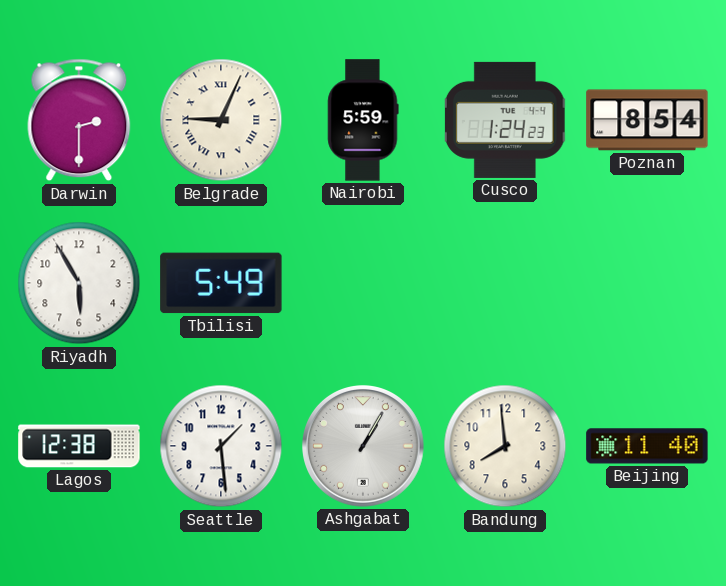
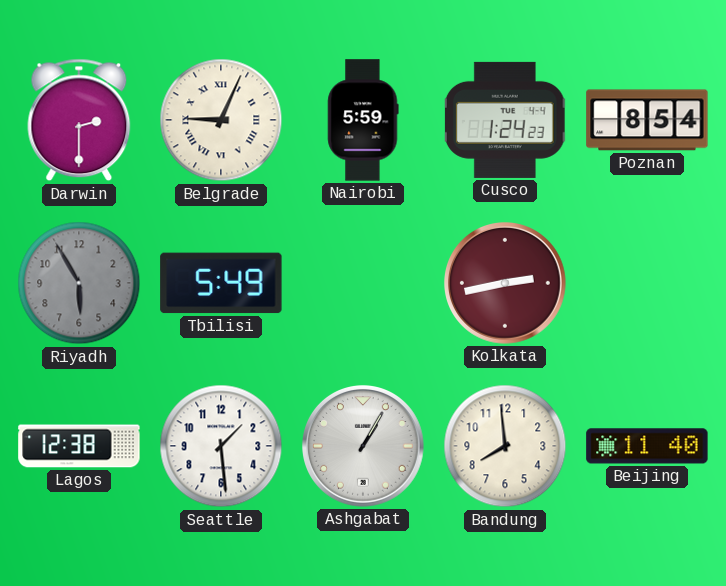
Riyadh dial: white -> grey
Kolkata: none -> 2:43
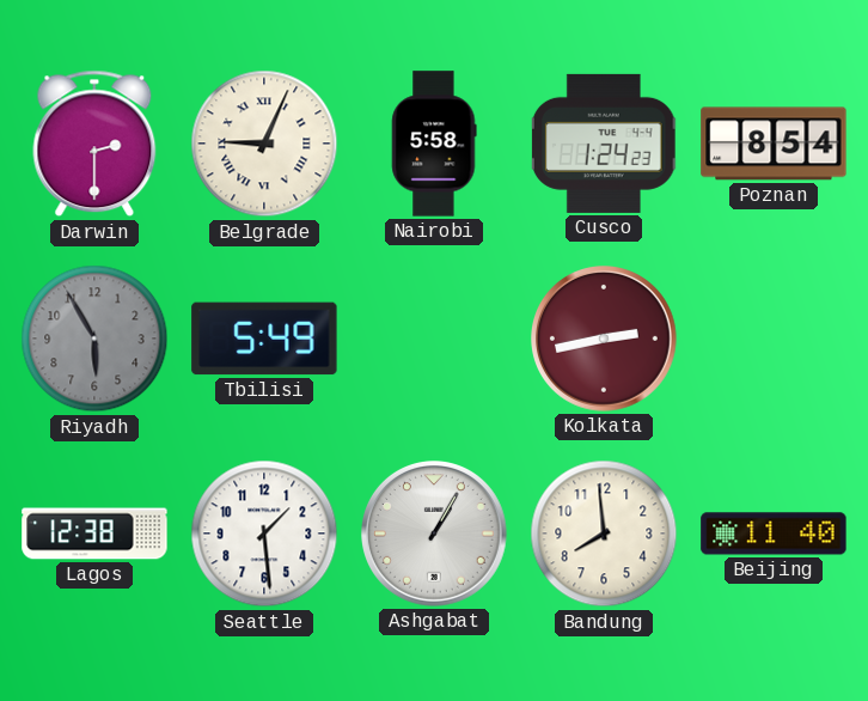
Nairobi: 5:59 -> 5:58
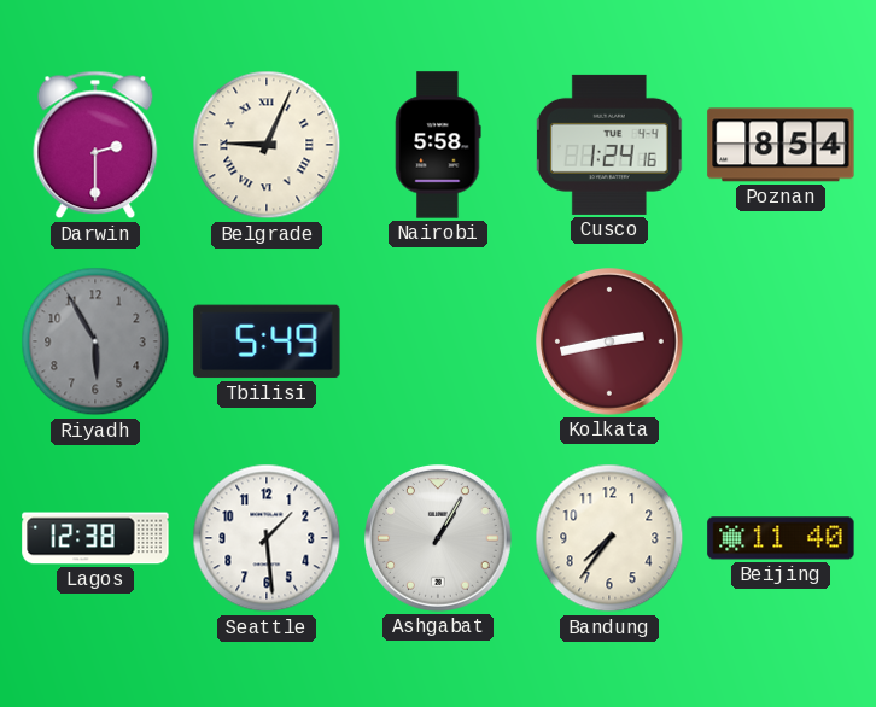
Cusco: 1:24:23 -> 1:24:16
Bandung: 7:59 -> 7:36
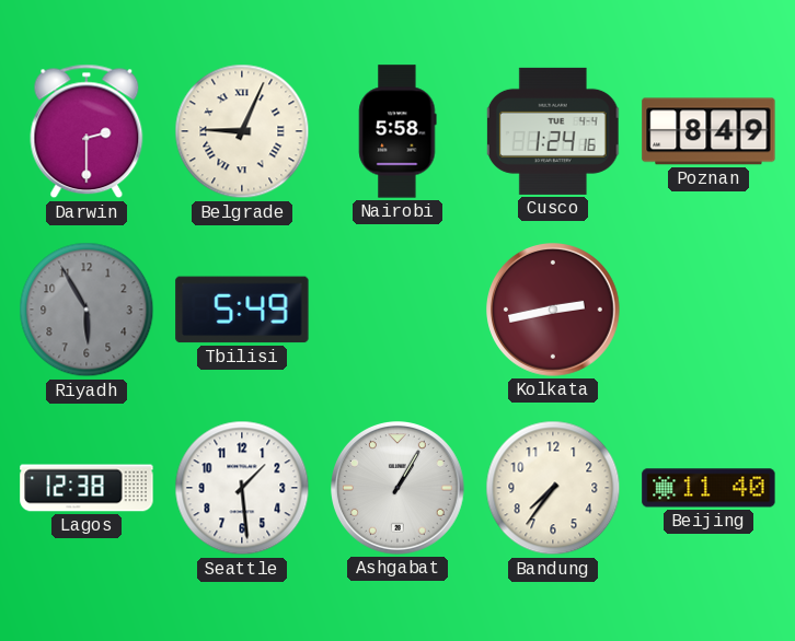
Poznan: 8:54 -> 8:49
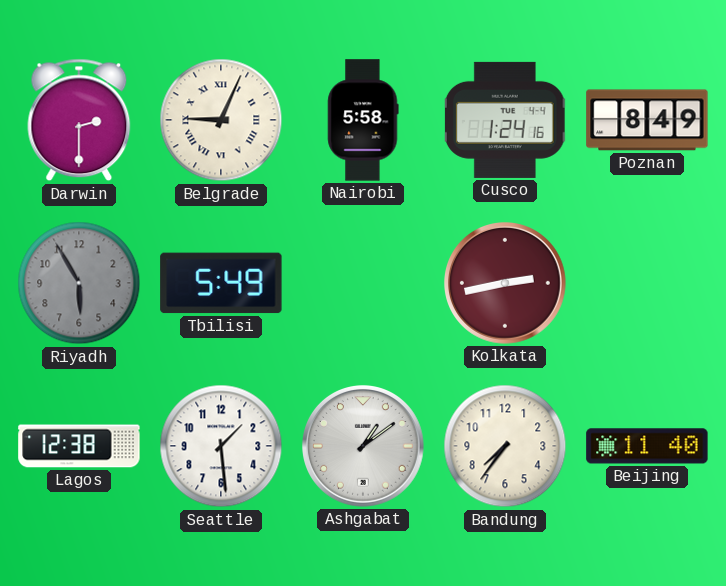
Ashgabat: 1:05 -> 1:09
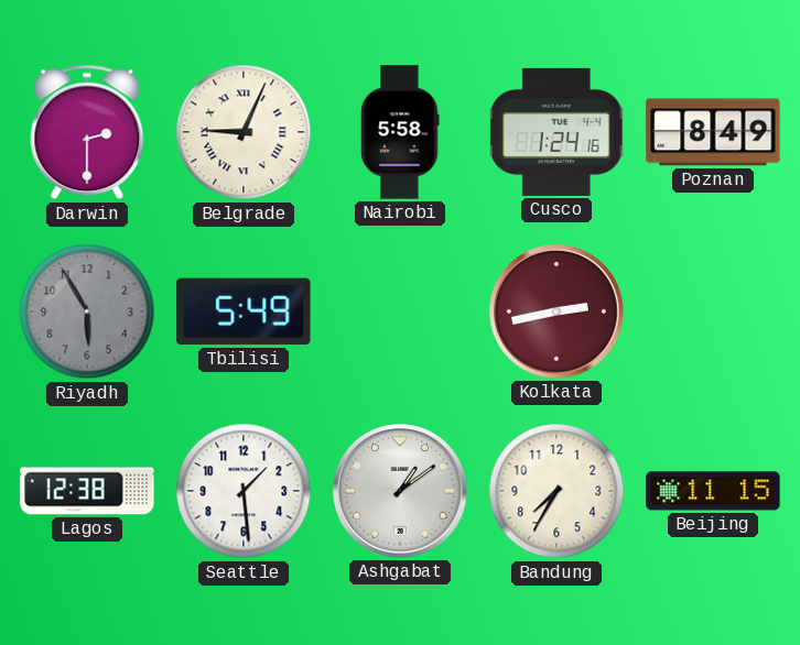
Bandung: 7:36 -> 7:35
Beijing: 11:40 -> 11:15
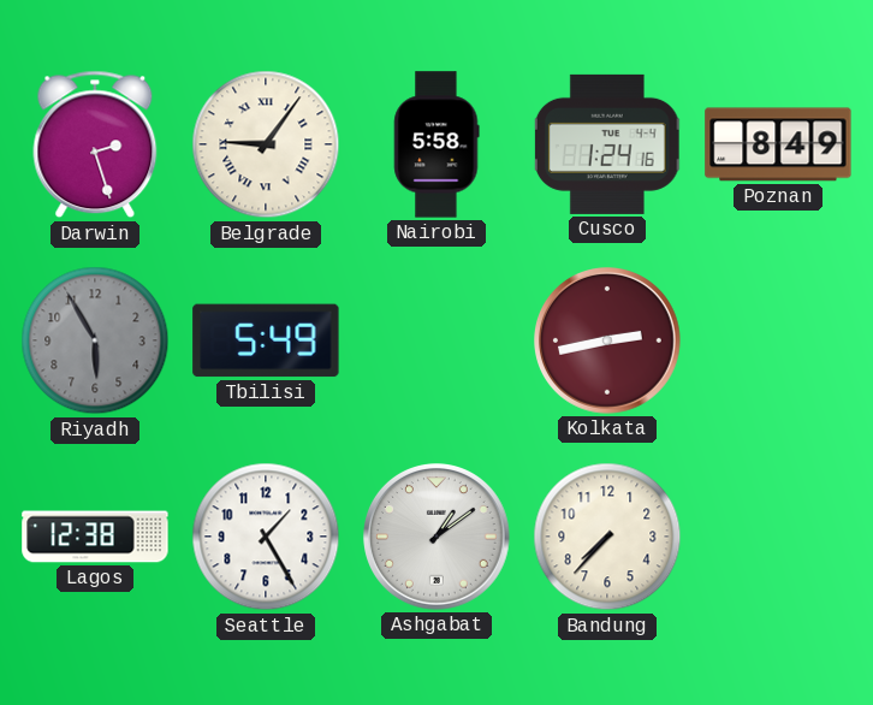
Darwin: 2:30 -> 2:27
Belgrade: 9:04 -> 9:06
Seattle: 1:29 -> 1:25
Bandung: 7:35 -> 7:37
Beijing: 11:15 -> none
